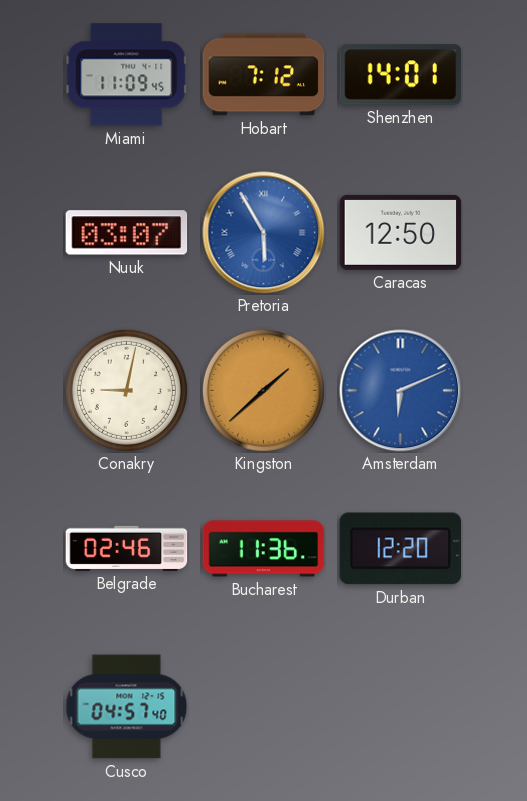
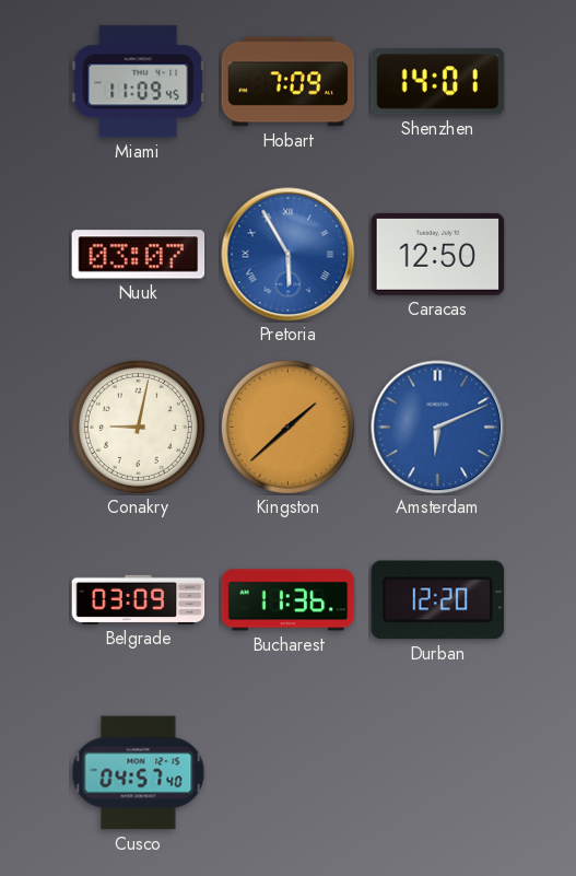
Hobart: 7:12 -> 7:09
Belgrade: 02:46 -> 03:09
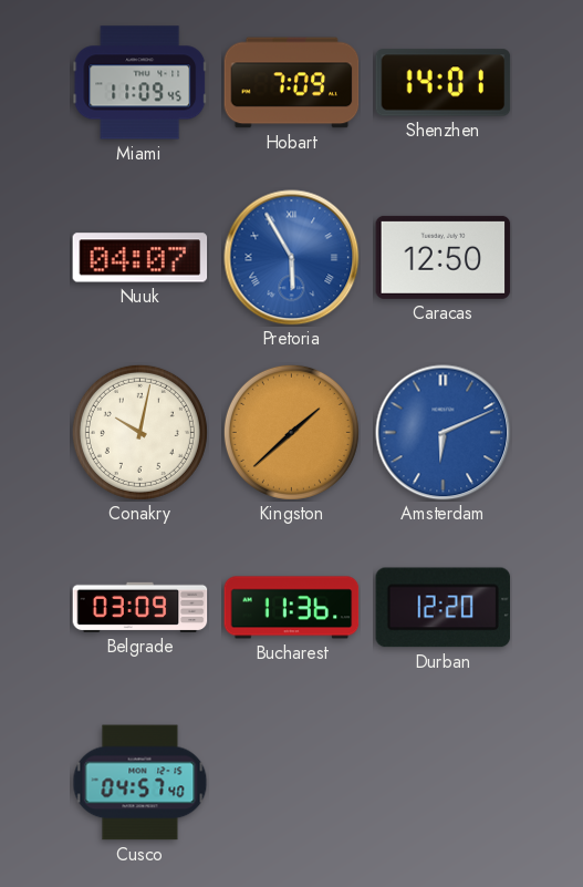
Nuuk: 03:07 -> 04:07
Conakry: 9:02 -> 10:02
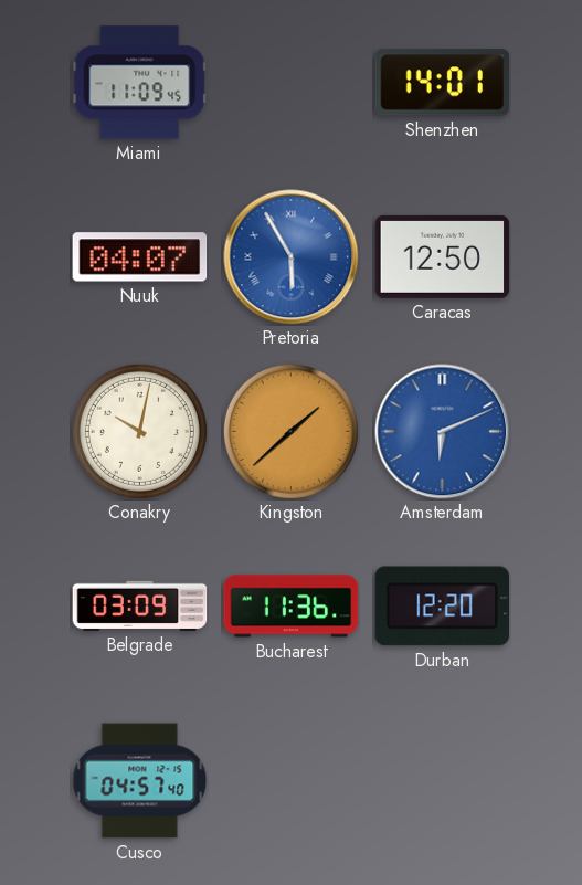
Hobart: 7:09 -> none
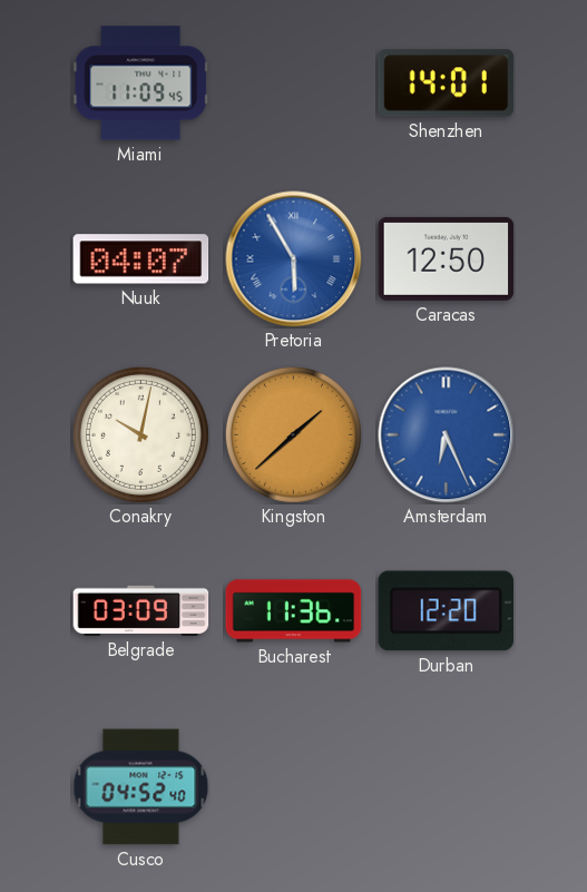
Amsterdam: 6:11 -> 6:26
Cusco: 04:57 -> 04:52
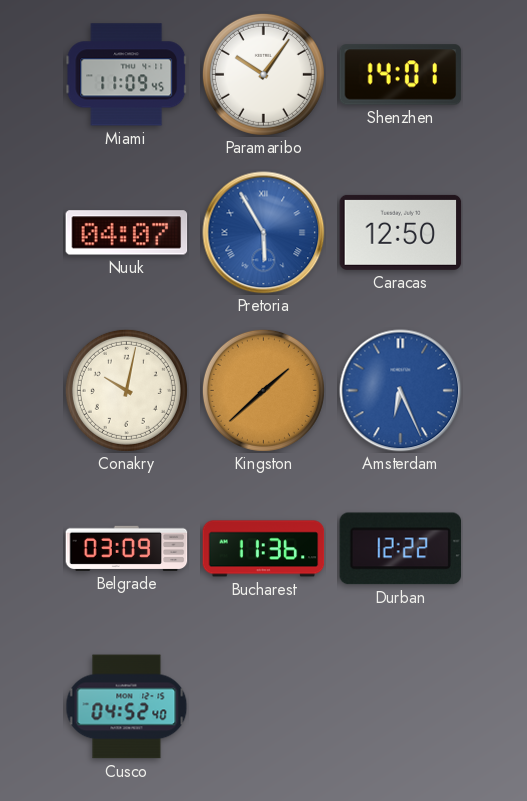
Paramaribo: none -> 10:06
Durban: 12:20 -> 12:22
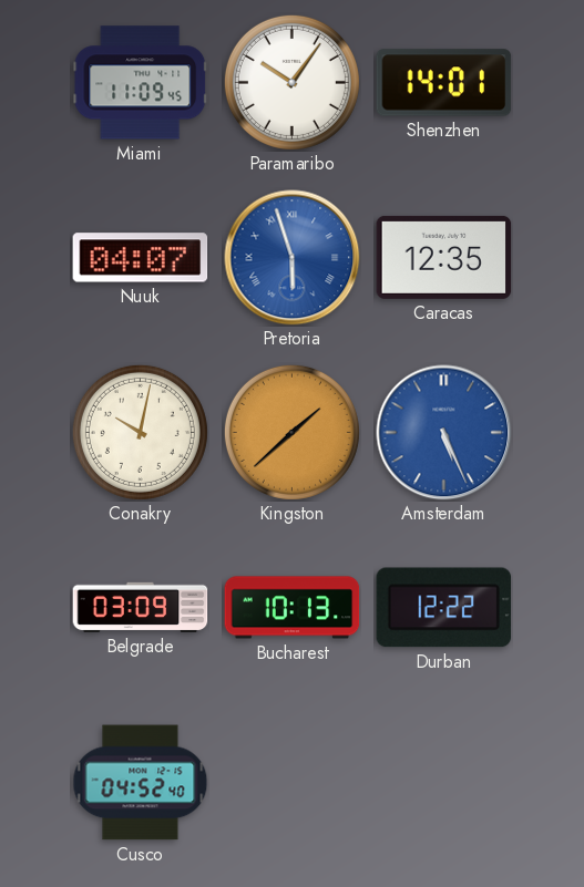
Pretoria: 5:55 -> 5:57
Caracas: 12:50 -> 12:35
Amsterdam: 6:26 -> 5:26
Bucharest: 11:36 -> 10:13
